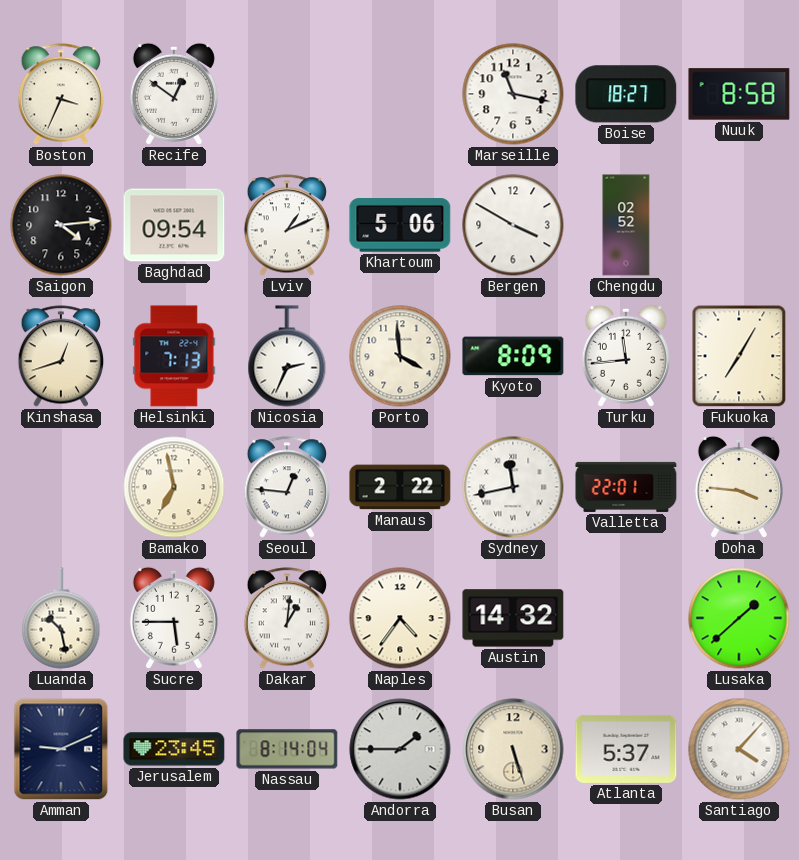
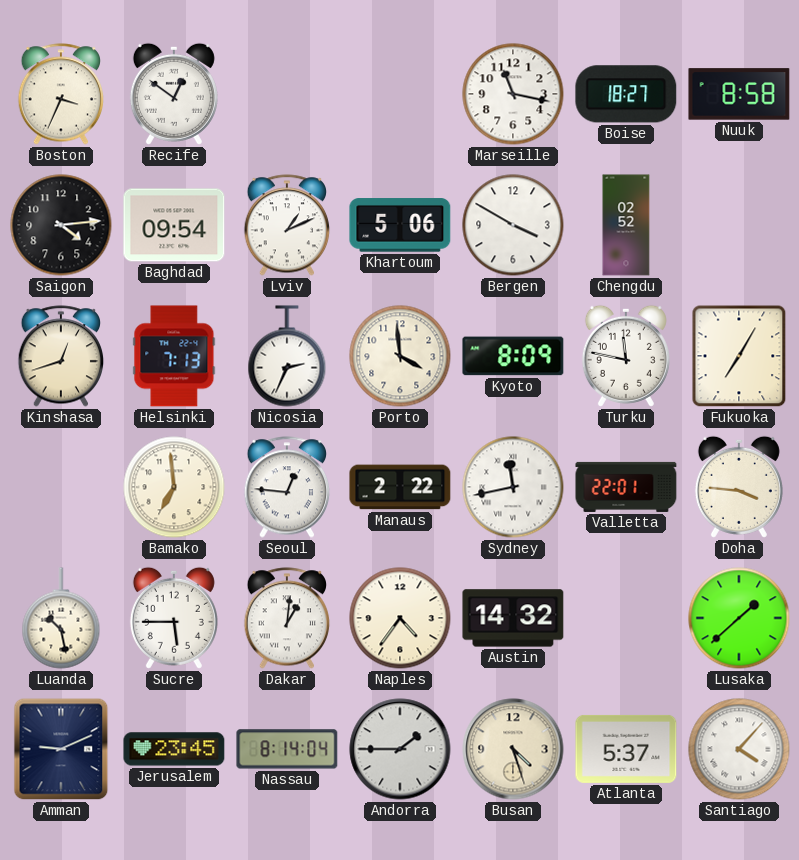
Turku: 11:44 -> 11:47
Bamako: 6:58 -> 6:59
Busan: 5:27 -> 4:27
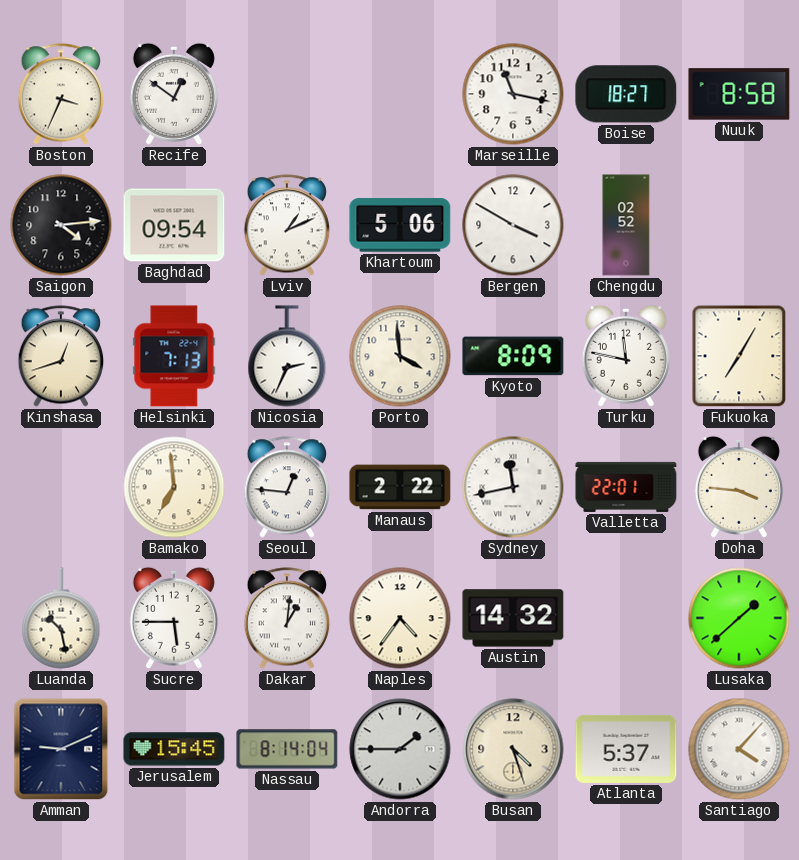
Jerusalem: 23:45 -> 15:45
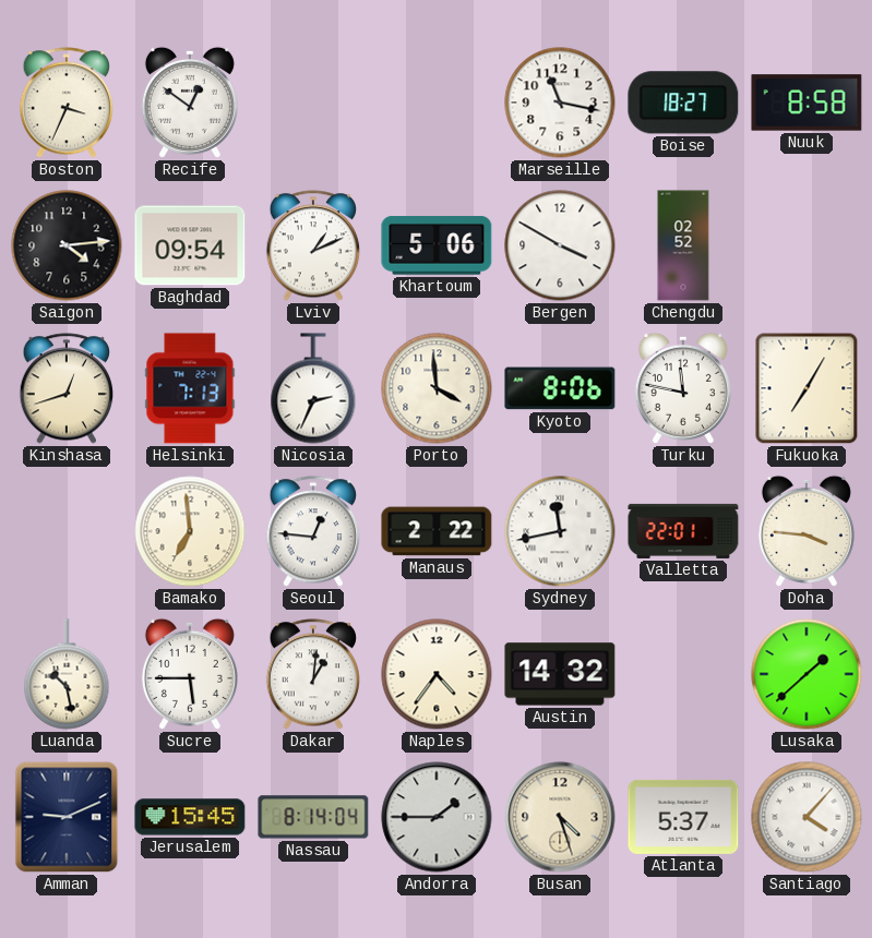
Kyoto: 8:09 -> 8:06
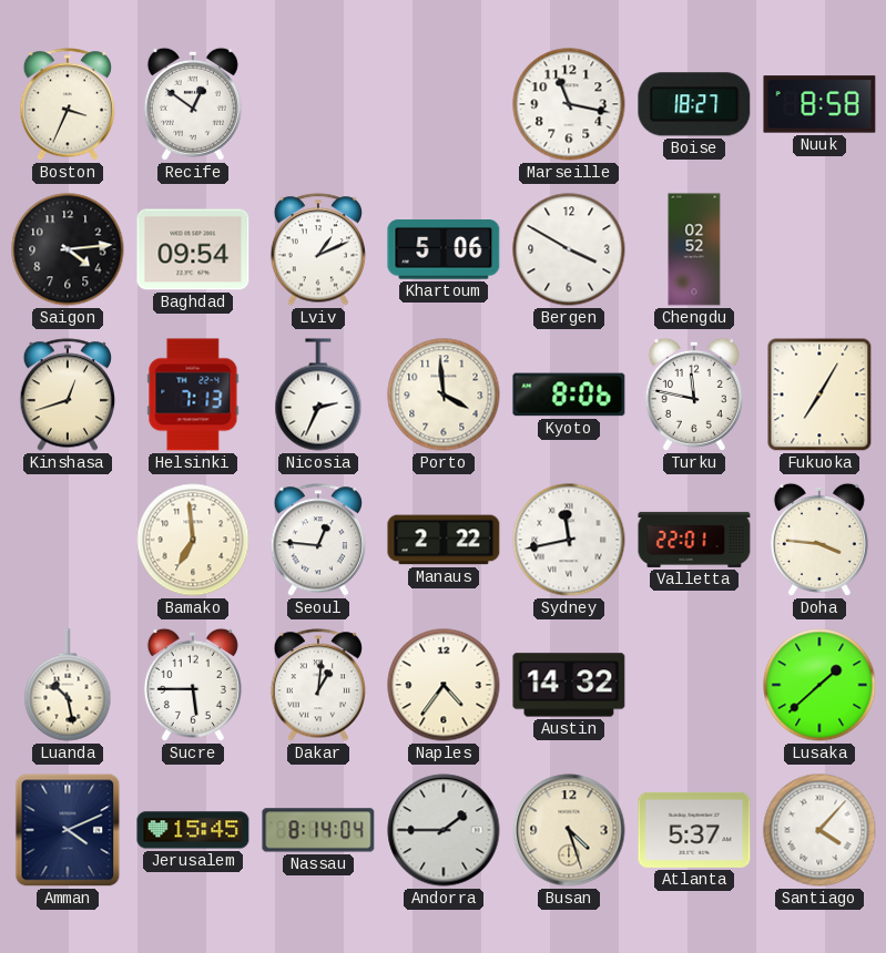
Amman: 9:11 -> 4:11
